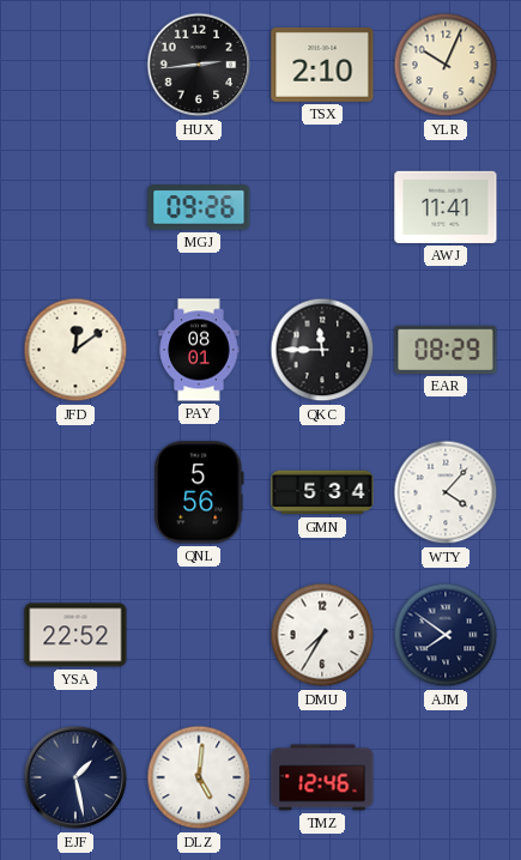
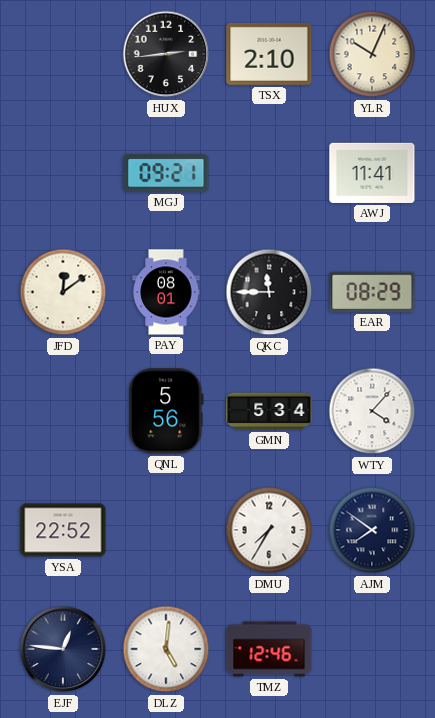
MGJ: 09:26 -> 09:21
EJF: 1:28 -> 12:46
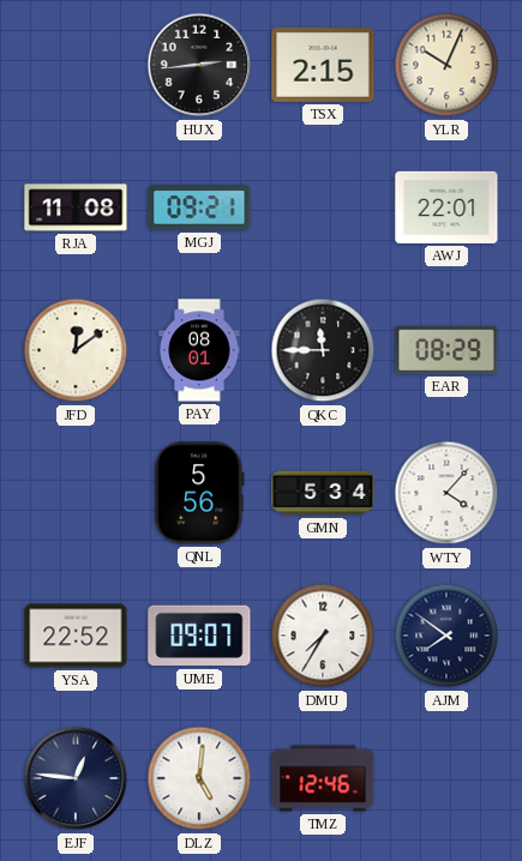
TSX: 2:10 -> 2:15
RJA: none -> 11:08
AWJ: 11:41 -> 22:01
UME: none -> 09:07
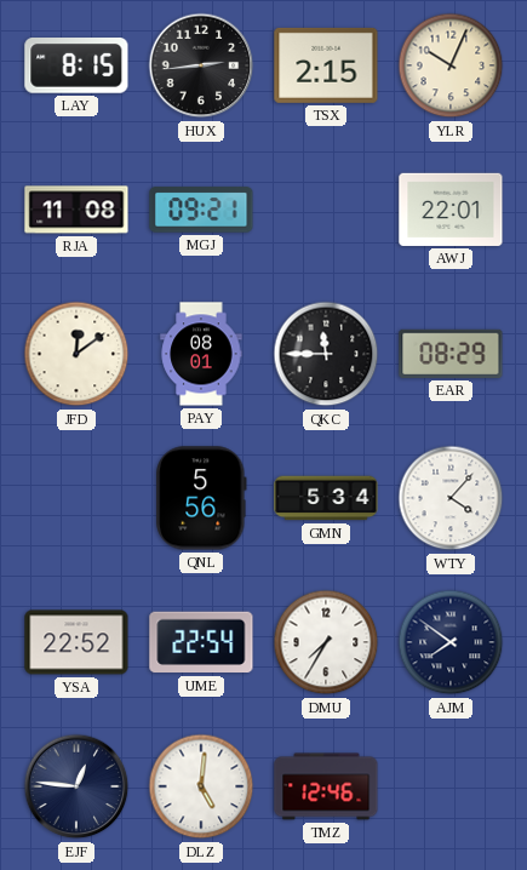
LAY: none -> 8:15
UME: 09:07 -> 22:54
